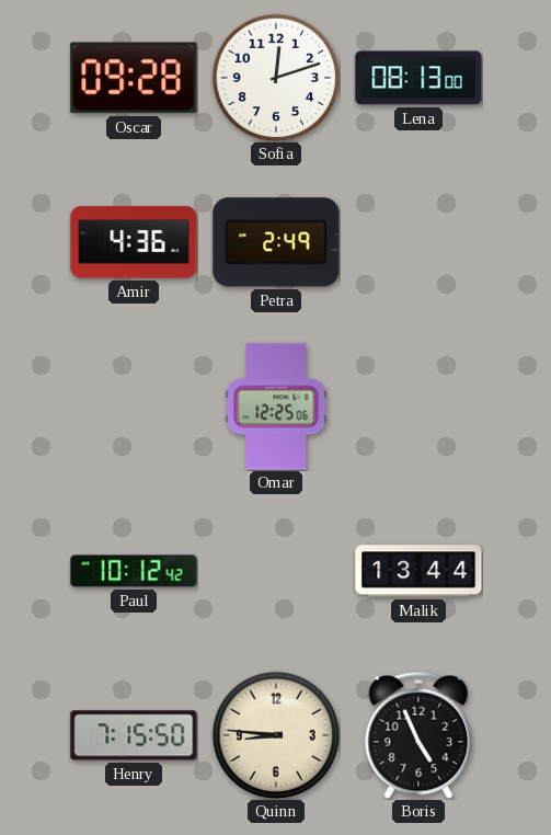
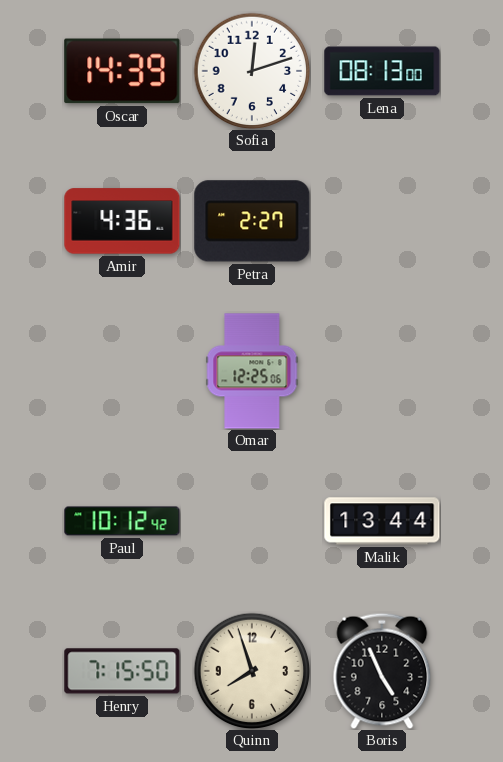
Oscar: 09:28 -> 14:39
Petra: 2:49 -> 2:27
Quinn: 8:46 -> 7:57
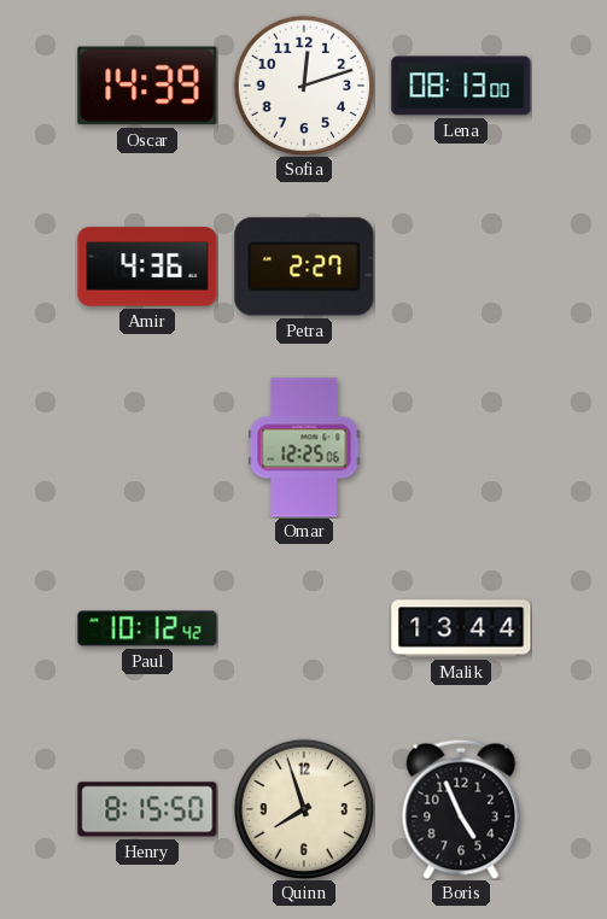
Henry: 7:15 -> 8:15
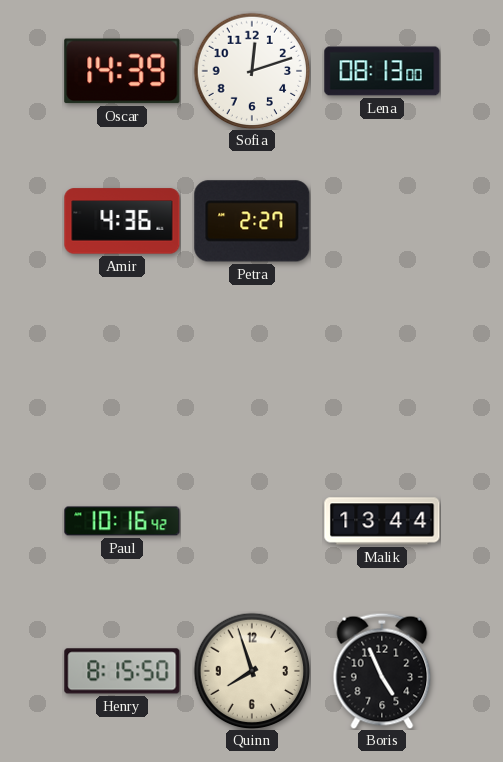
Omar: 12:25 -> none
Paul: 10:12 -> 10:16
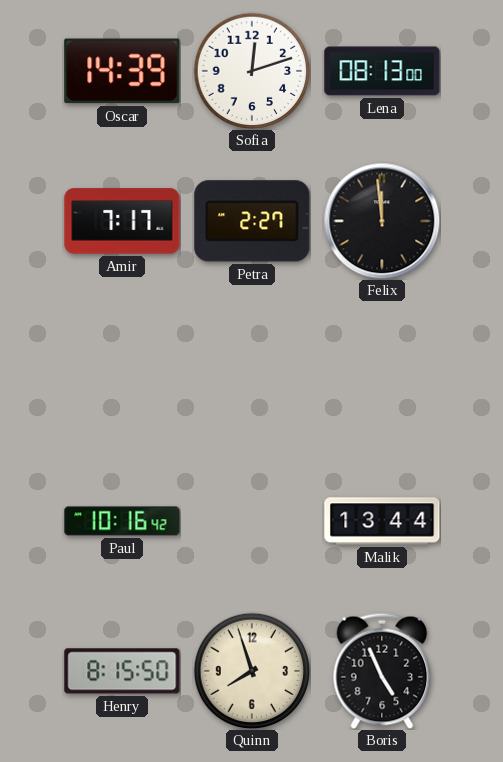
Amir: 4:36 -> 7:17
Felix: none -> 11:59
